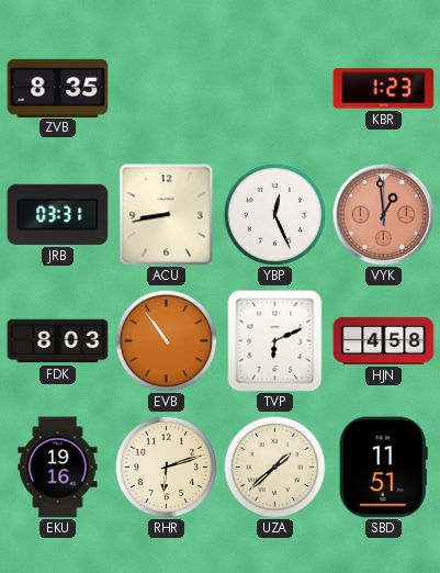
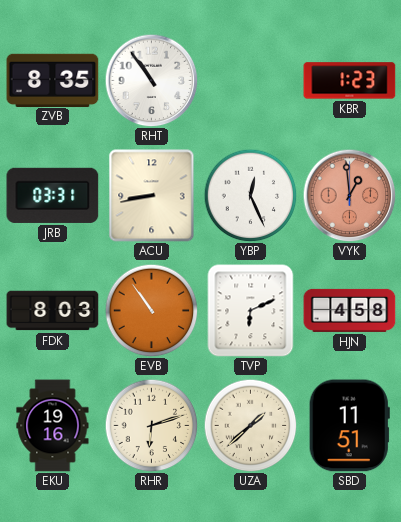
RHT: none -> 10:54
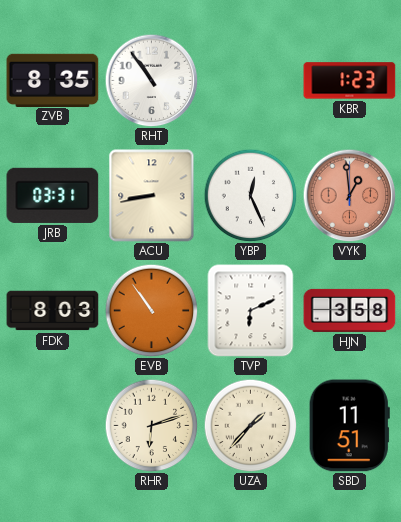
HJN: 4:58 -> 3:58
EKU: 19:16 -> none
UZA: 1:38 -> 1:37
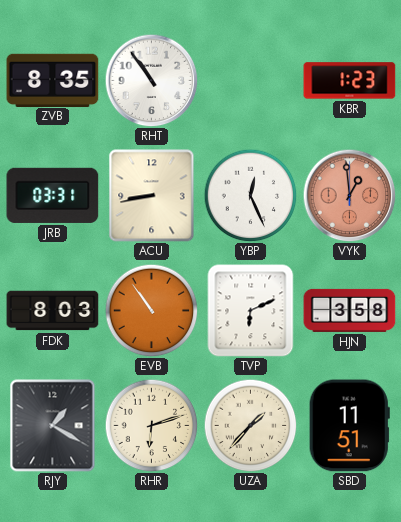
RJY: none -> 1:20
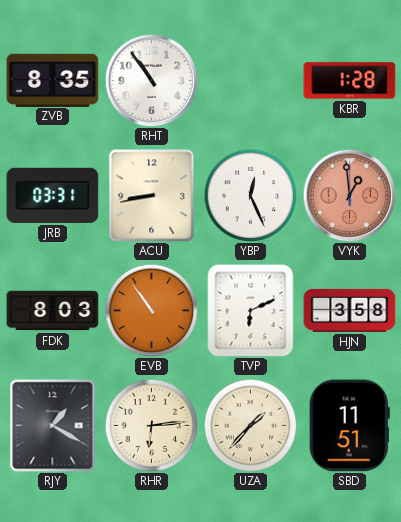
KBR: 1:23 -> 1:28
RHR: 6:12 -> 6:14
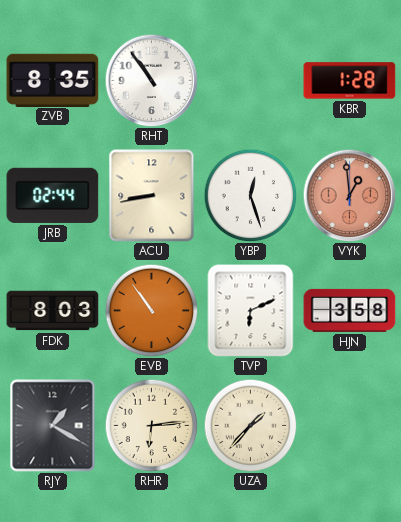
JRB: 03:31 -> 02:44
YBP: 12:26 -> 12:27
SBD: 11:51 -> none
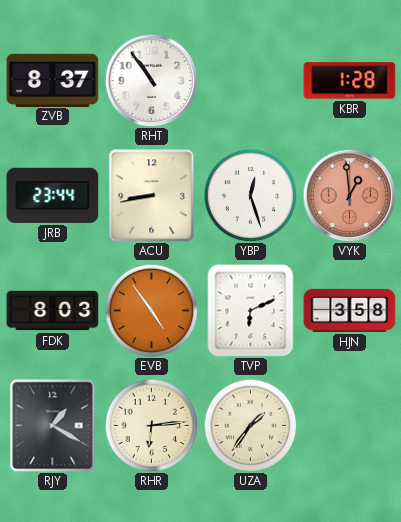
ZVB: 8:35 -> 8:37
JRB: 02:44 -> 23:44
EVB: 10:54 -> 4:54
UZA: 1:37 -> 1:36
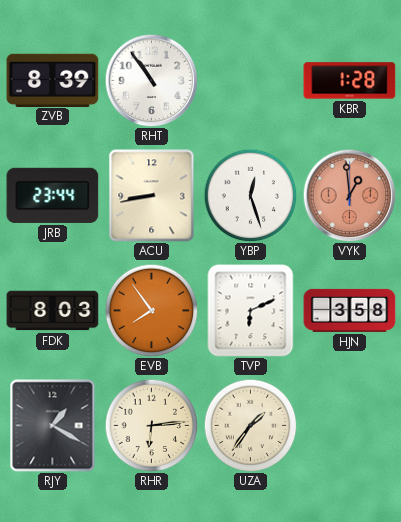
ZVB: 8:37 -> 8:39
EVB: 4:54 -> 7:54
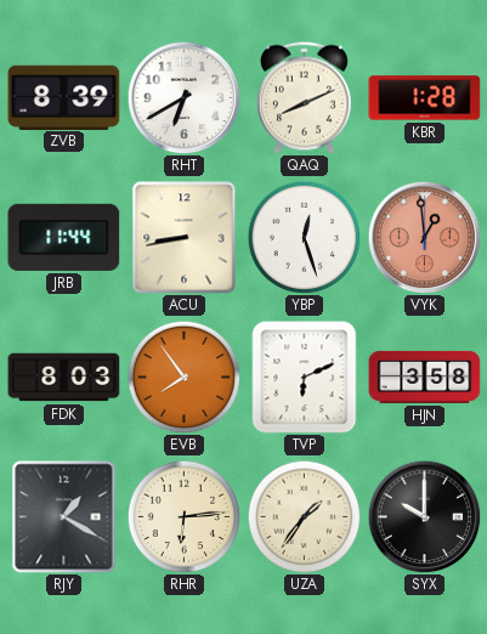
RHT: 10:54 -> 6:40
QAQ: none -> 8:11
JRB: 23:44 -> 11:44
SYX: none -> 10:00
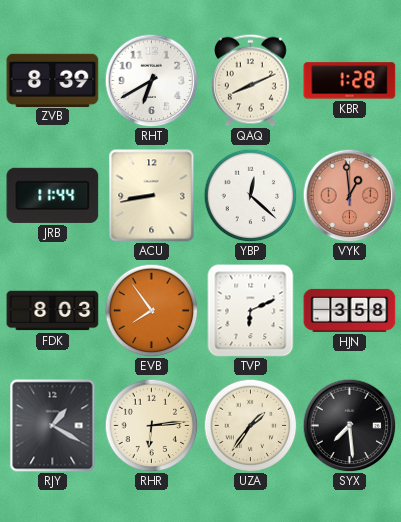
YBP: 12:27 -> 12:22
SYX: 10:00 -> 7:29
